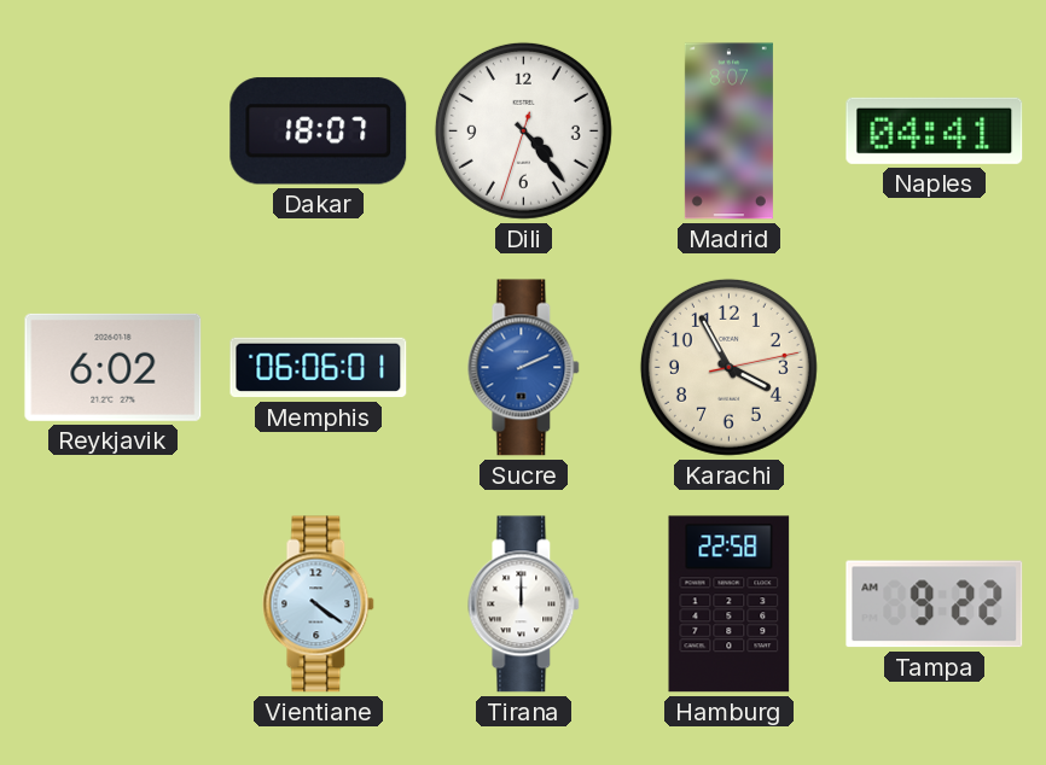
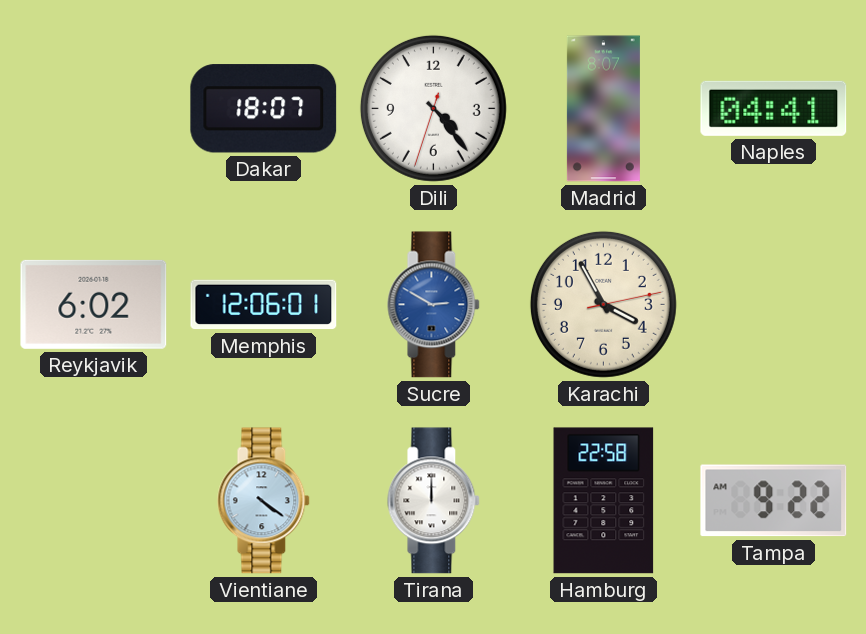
Memphis: 06:06 -> 12:06
Sucre: 2:11 -> 2:50
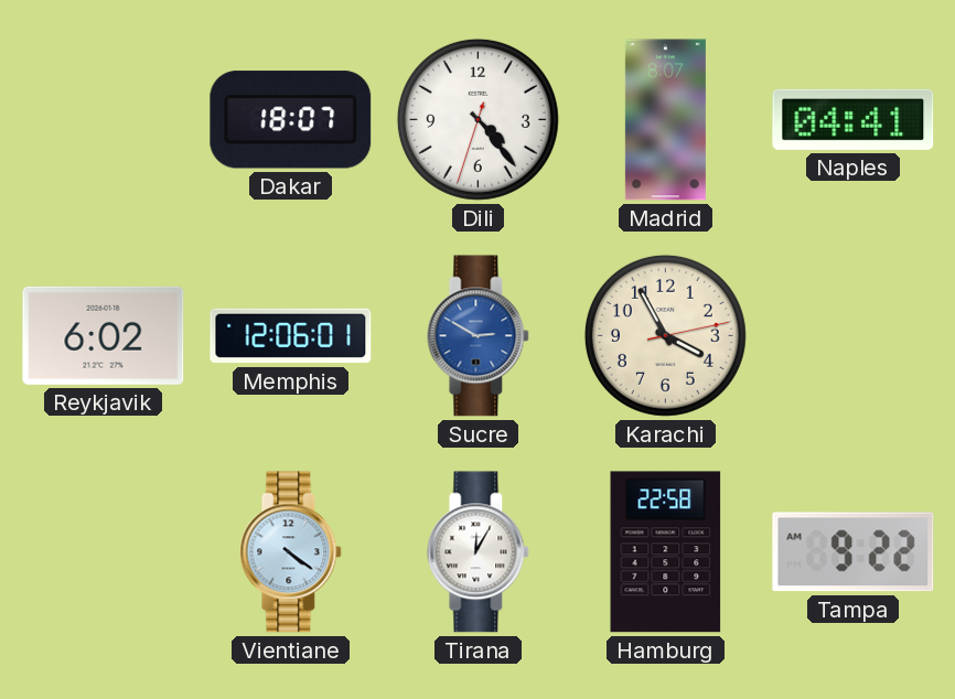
Tirana: 12:00 -> 12:05
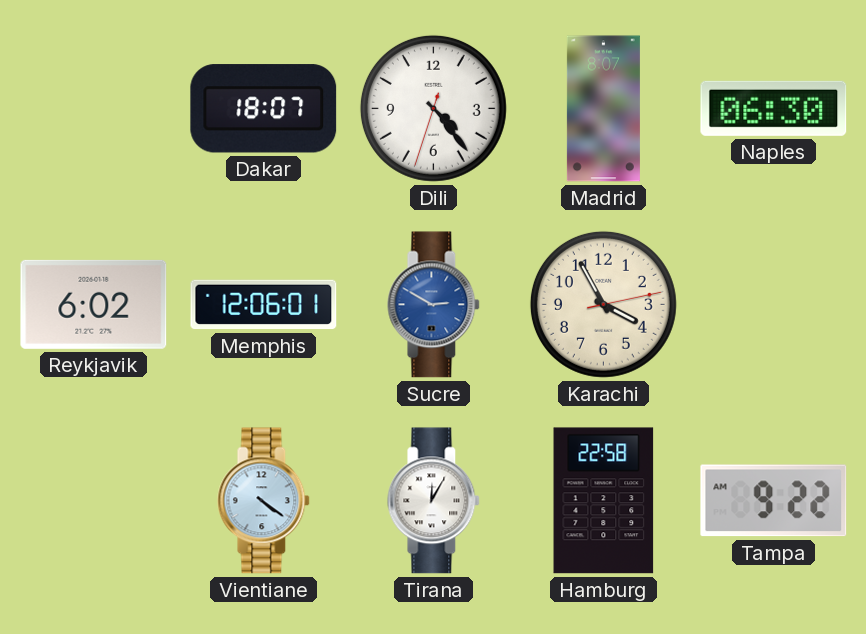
Naples: 04:41 -> 06:30
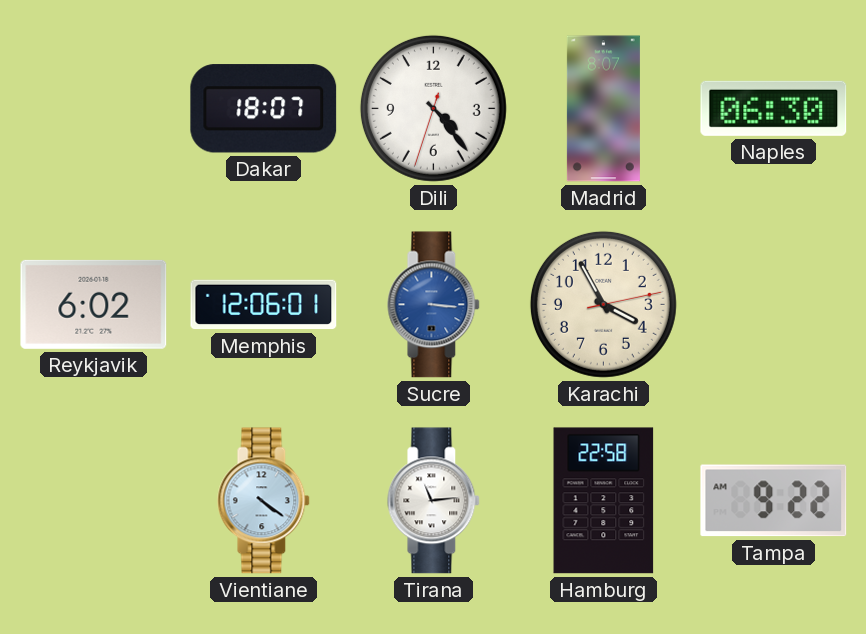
Sucre: 2:50 -> 3:16
Tirana: 12:05 -> 11:14
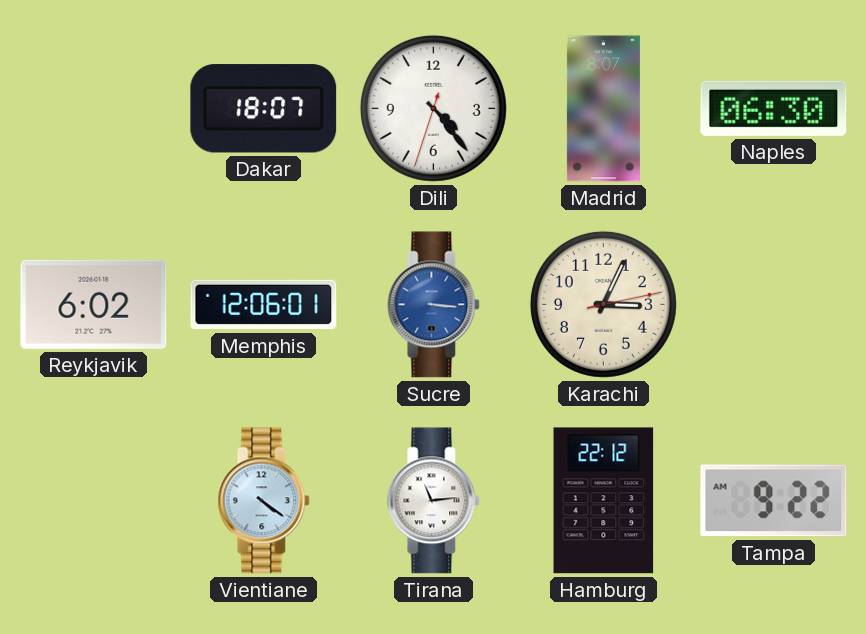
Karachi: 3:55 -> 3:04
Hamburg: 22:58 -> 22:12
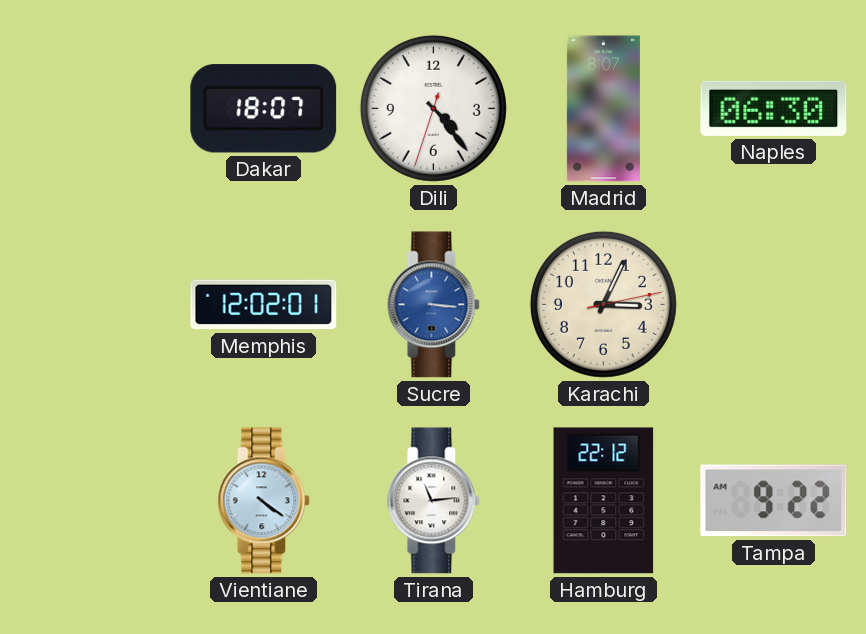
Reykjavik: 6:02 -> none
Memphis: 12:06 -> 12:02
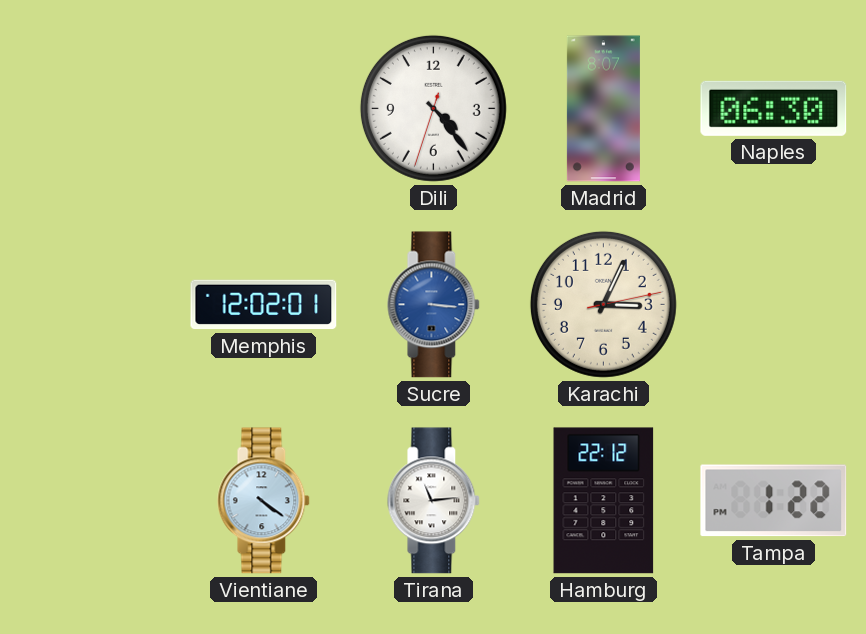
Dakar: 18:07 -> none
Tampa: 9:22 -> 1:22
